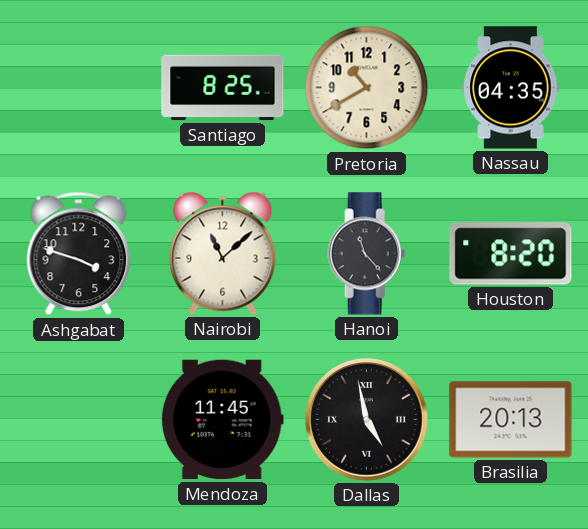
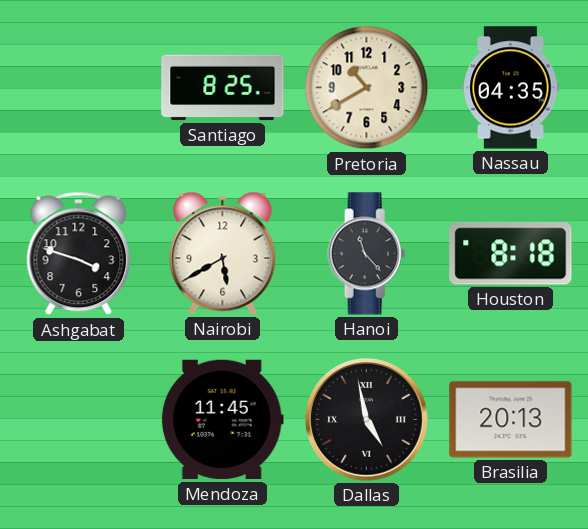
Nairobi: 11:08 -> 5:40
Houston: 8:20 -> 8:18
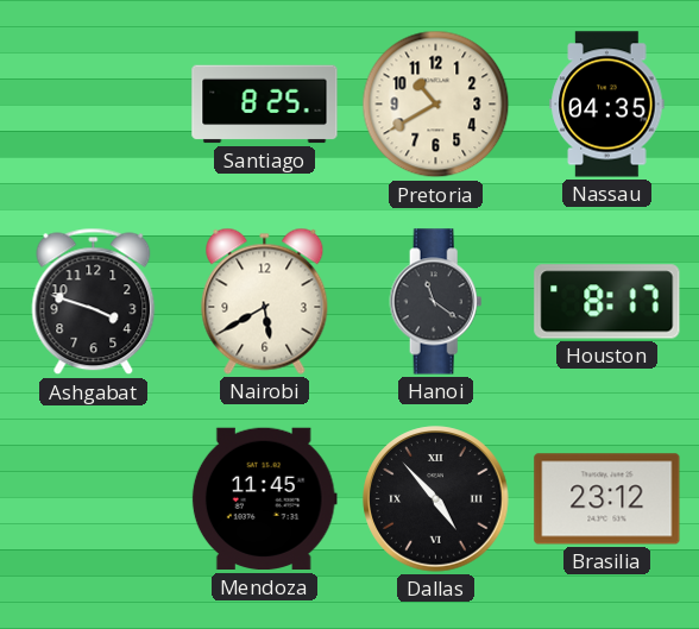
Hanoi: 11:23 -> 11:21
Houston: 8:18 -> 8:17
Dallas: 4:58 -> 4:53
Brasilia: 20:13 -> 23:12
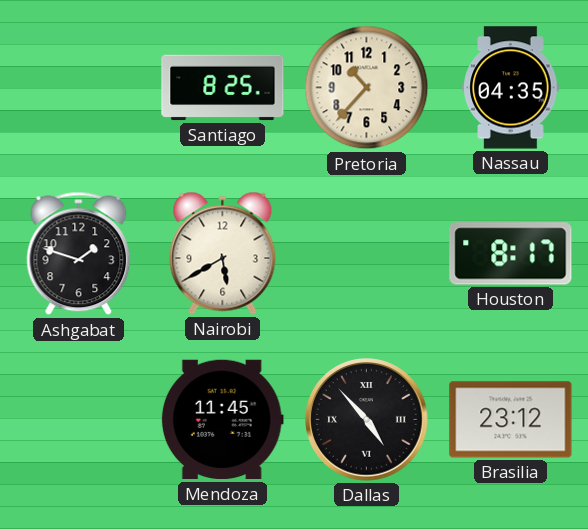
Pretoria: 10:40 -> 10:37
Ashgabat: 3:48 -> 1:48
Hanoi: 11:21 -> none
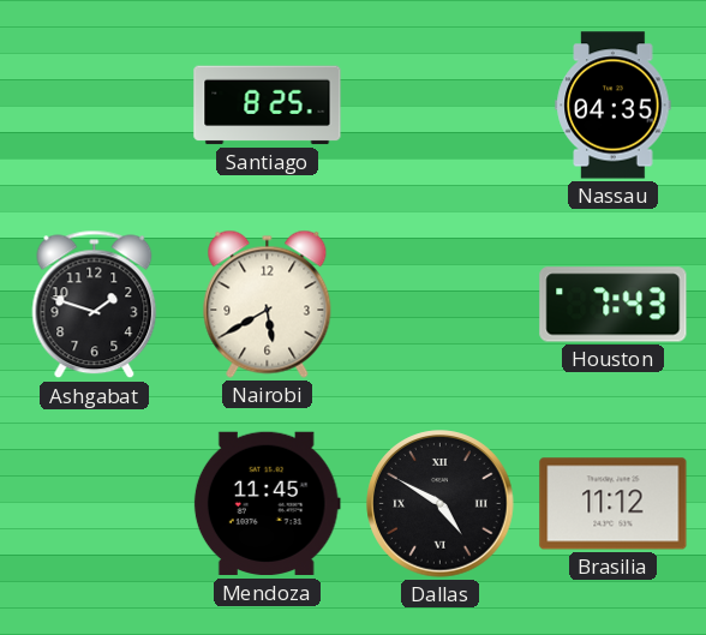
Pretoria: 10:37 -> none
Houston: 8:17 -> 7:43
Dallas: 4:53 -> 4:50
Brasilia: 23:12 -> 11:12
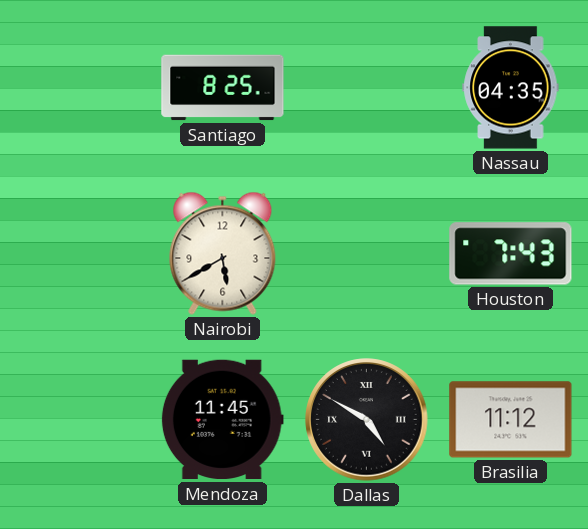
Ashgabat: 1:48 -> none
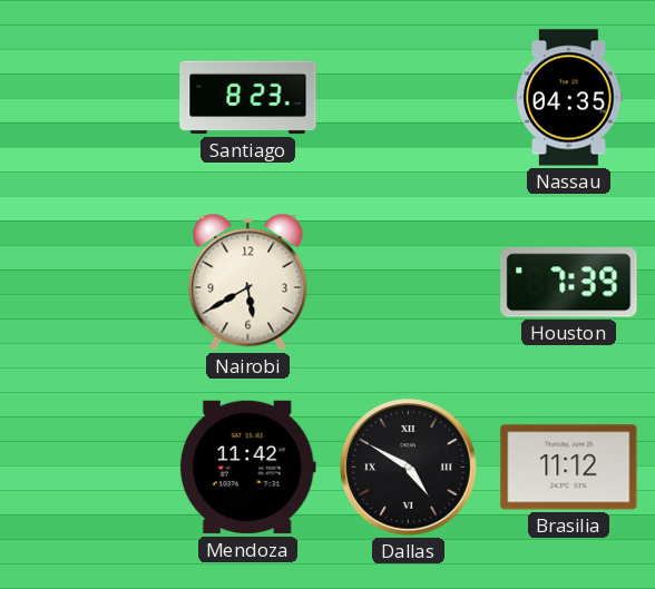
Santiago: 8:25 -> 8:23
Houston: 7:43 -> 7:39
Mendoza: 11:45 -> 11:42
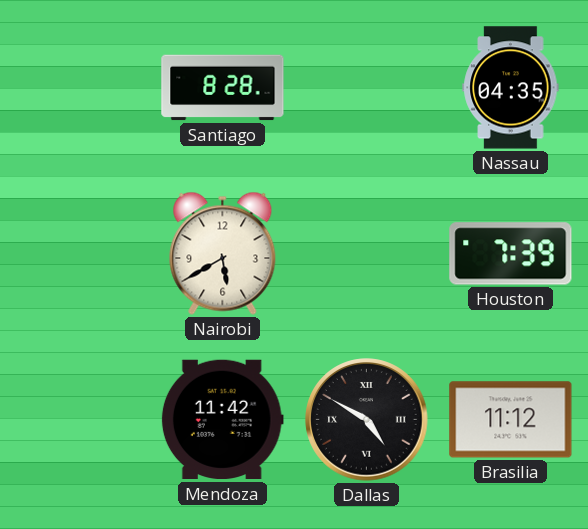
Santiago: 8:23 -> 8:28
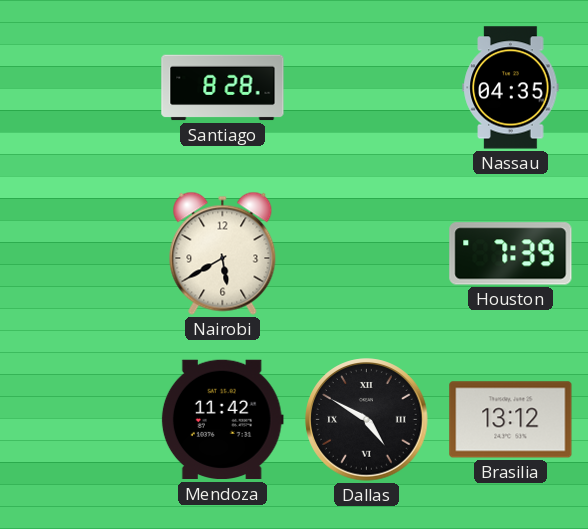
Brasilia: 11:12 -> 13:12
